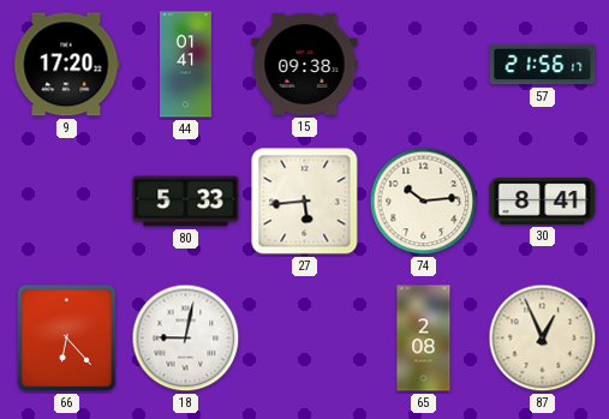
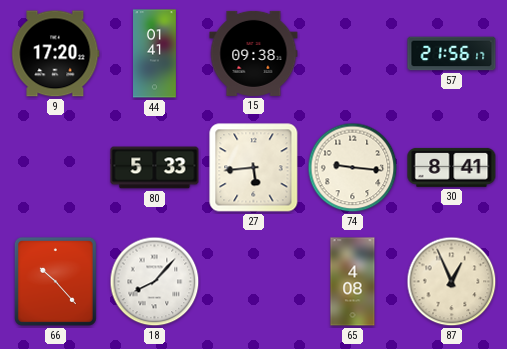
74: 10:14 -> 9:16
66: 6:23 -> 10:23
18: 9:02 -> 8:07
65: 2:08 -> 4:08
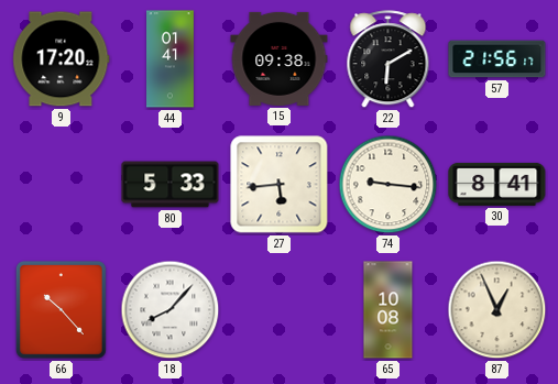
22: none -> 6:10
65: 4:08 -> 10:08
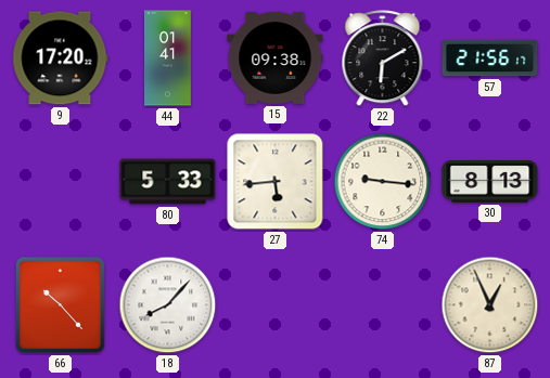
30: 8:41 -> 8:13
65: 10:08 -> none
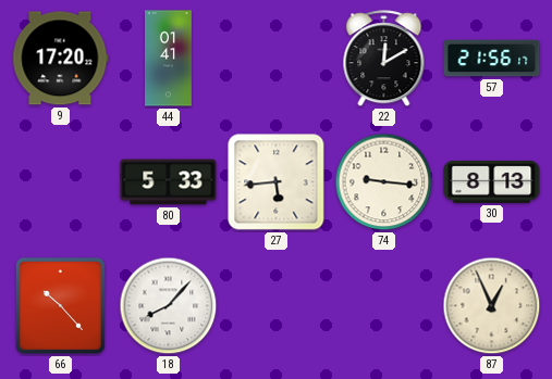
15: 09:38 -> none
22: 6:10 -> 12:10
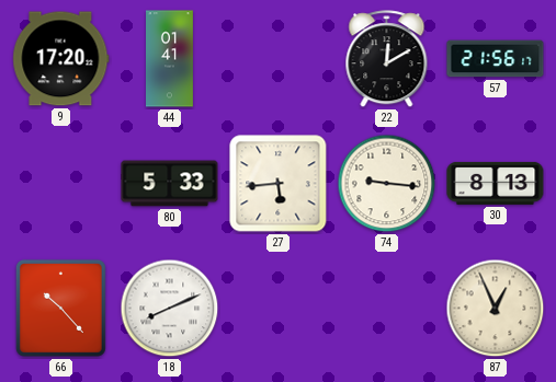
18: 8:07 -> 8:11
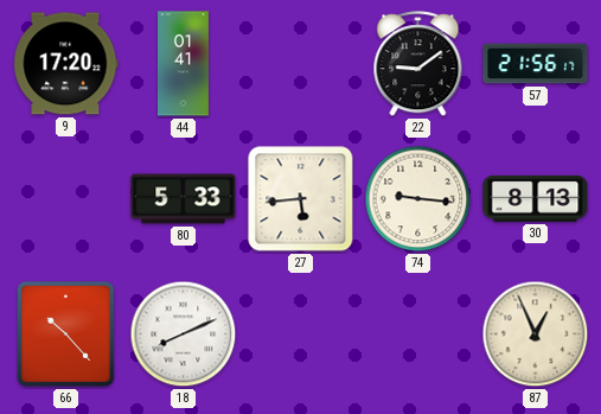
22: 12:10 -> 9:09
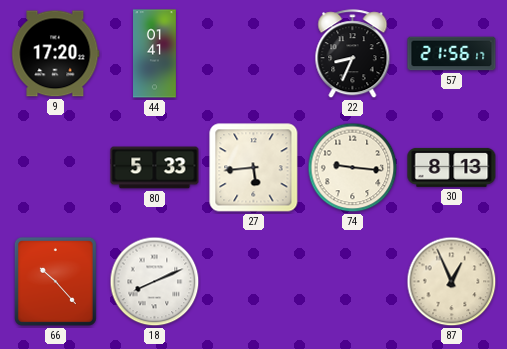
22: 9:09 -> 8:34
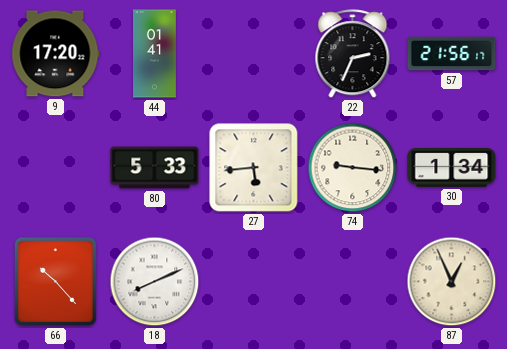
22: 8:34 -> 2:34
30: 8:13 -> 1:34
